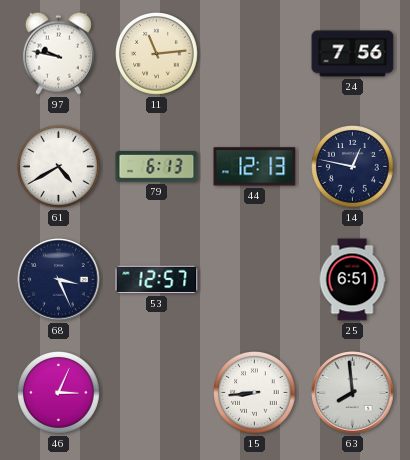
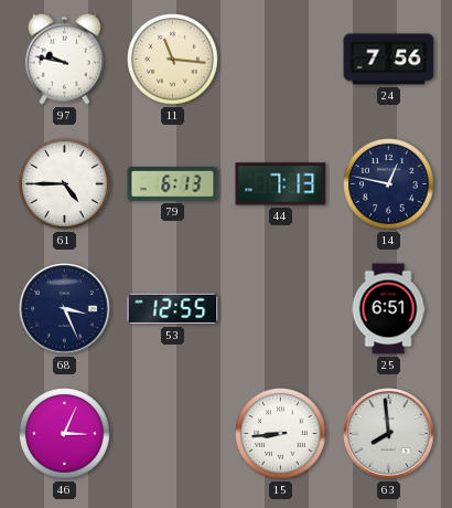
11: 11:14 -> 11:16
61: 4:40 -> 4:45
44: 12:13 -> 7:13
53: 12:57 -> 12:55
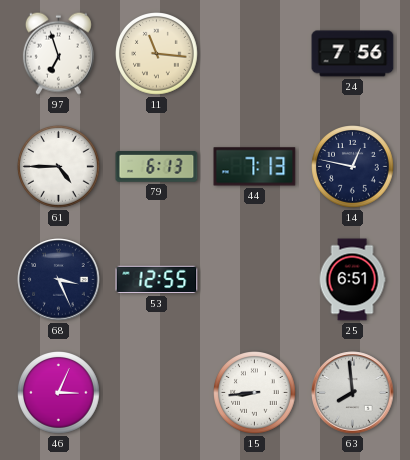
97: 9:47 -> 6:57
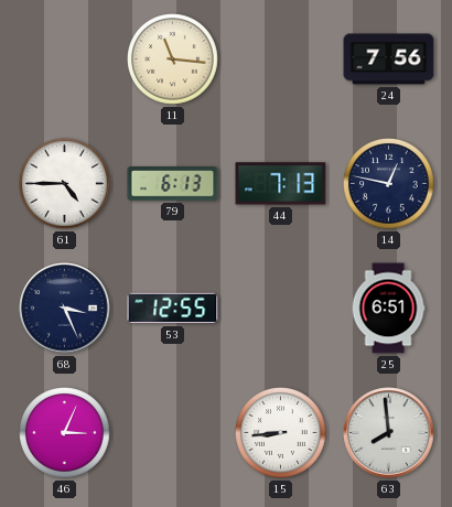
97: 6:57 -> none
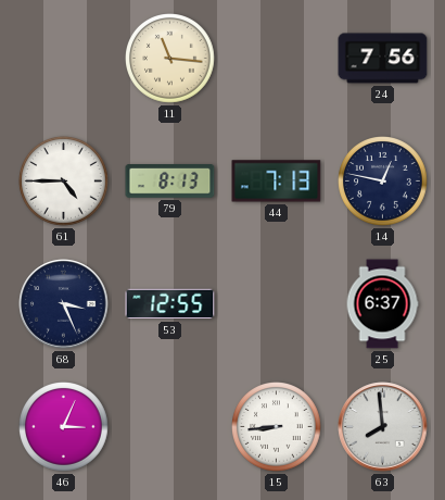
79: 6:13 -> 8:13
25: 6:51 -> 6:37
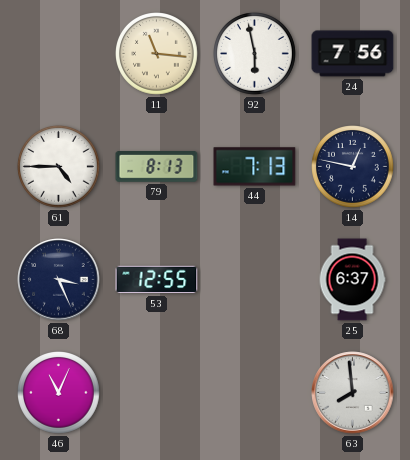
92: none -> 5:58
46: 3:04 -> 11:04
15: 8:44 -> none
